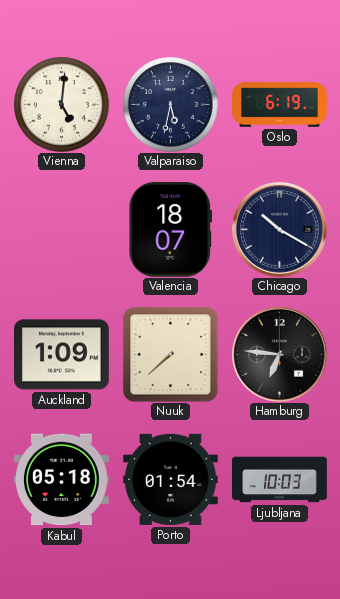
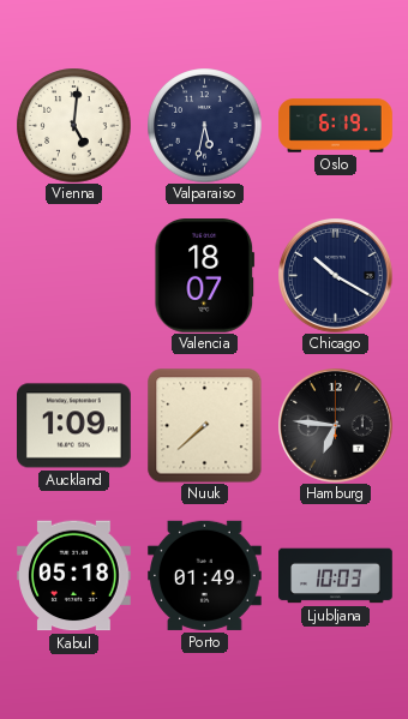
Porto: 01:54 -> 01:49
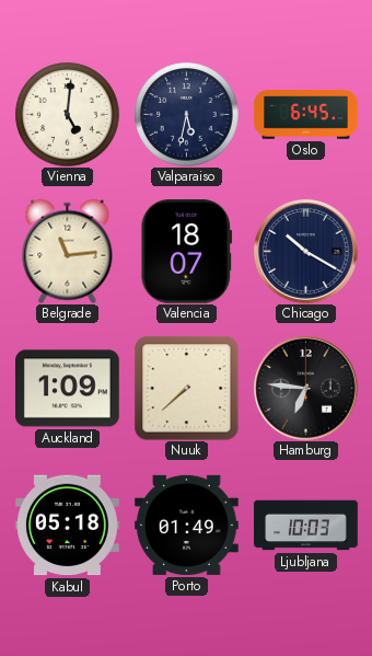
Oslo: 6:19 -> 6:45
Belgrade: none -> 11:14
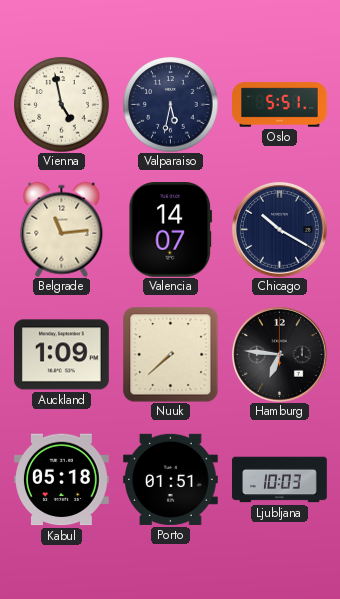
Vienna: 5:01 -> 4:58
Oslo: 6:45 -> 5:51
Valencia: 18:07 -> 14:07
Porto: 01:49 -> 01:51
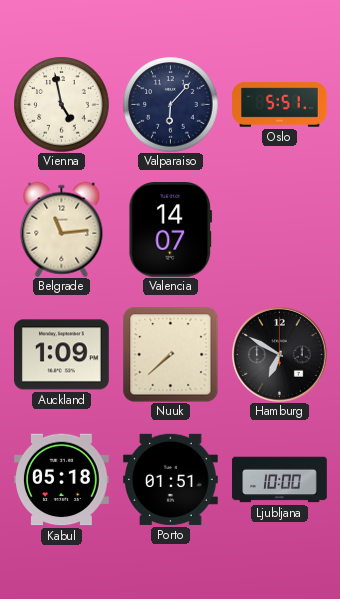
Valparaiso: 5:32 -> 6:07
Chicago: 10:20 -> none
Hamburg: 6:46 -> 6:50
Ljubljana: 10:03 -> 10:00
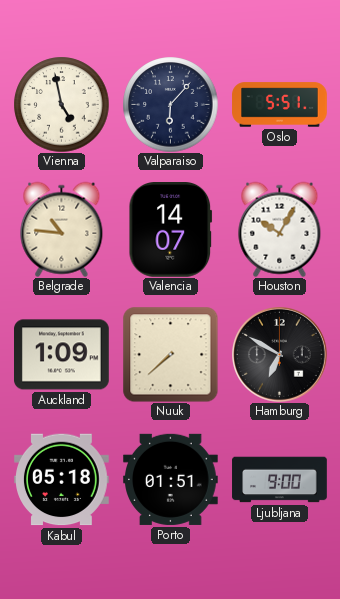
Belgrade: 11:14 -> 10:46
Houston: none -> 10:05
Ljubljana: 10:00 -> 9:00
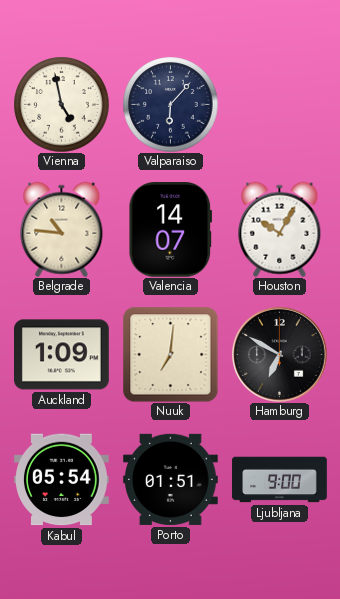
Oslo: 5:51 -> none
Nuuk: 7:38 -> 7:01
Kabul: 05:18 -> 05:54
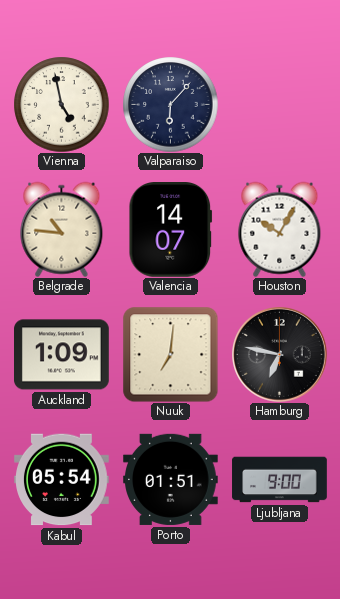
Hamburg: 6:50 -> 6:47
